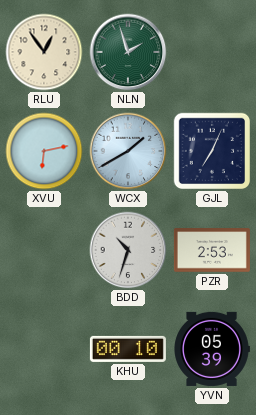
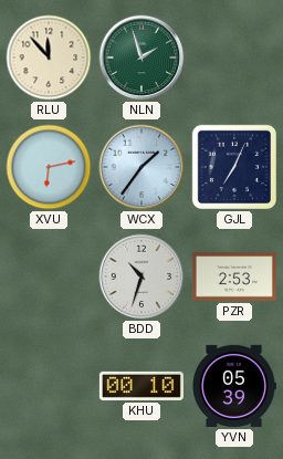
RLU: 12:54 -> 11:53
WCX: 1:40 -> 1:36
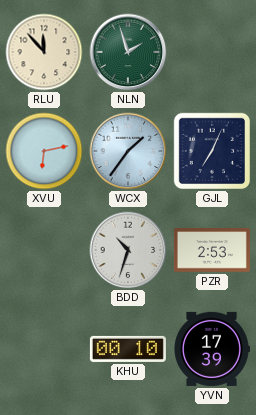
YVN: 05:39 -> 17:39
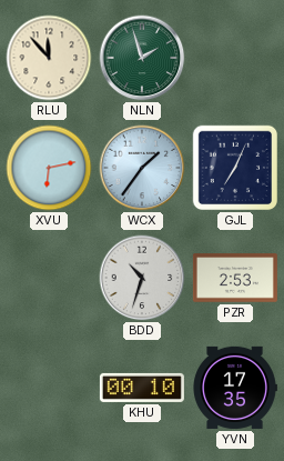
YVN: 17:39 -> 17:35
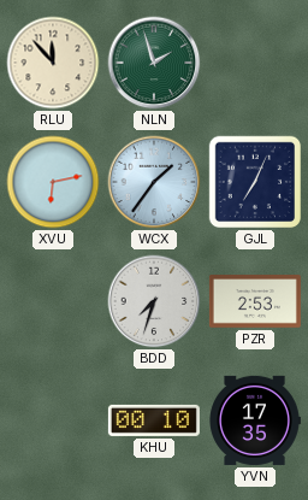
BDD: 10:33 -> 7:33
